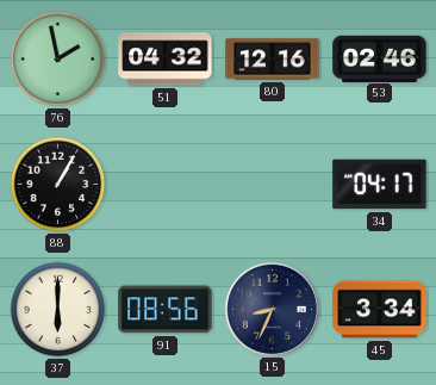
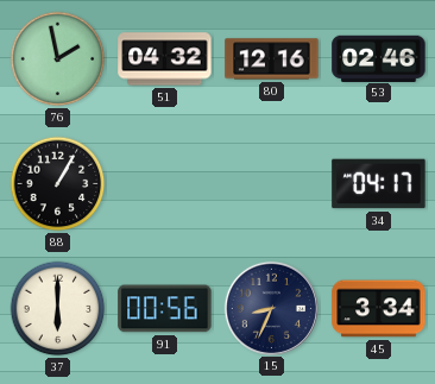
91: 08:56 -> 00:56
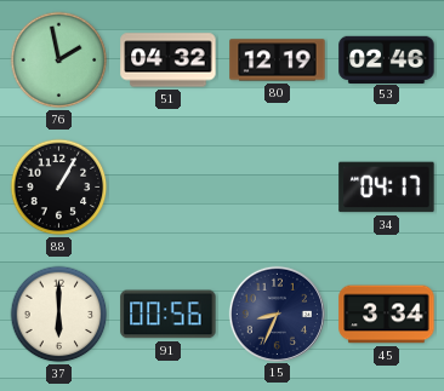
80: 12:16 -> 12:19
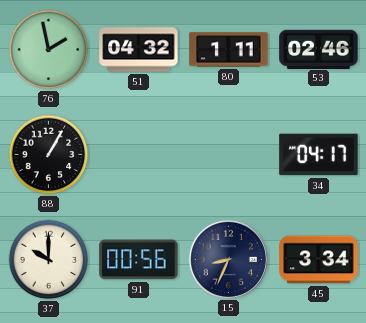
80: 12:19 -> 1:11
37: 6:00 -> 10:00
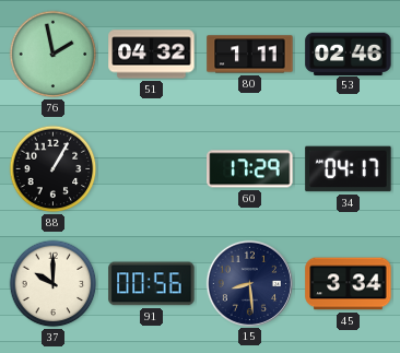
60: none -> 17:29
15: 8:34 -> 8:29
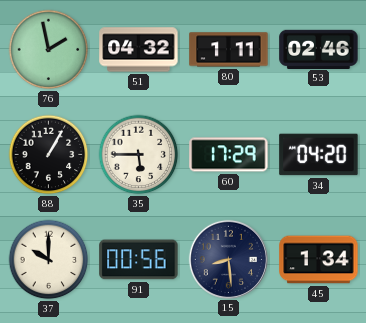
35: none -> 5:45
34: 04:17 -> 04:20
45: 3:34 -> 1:34
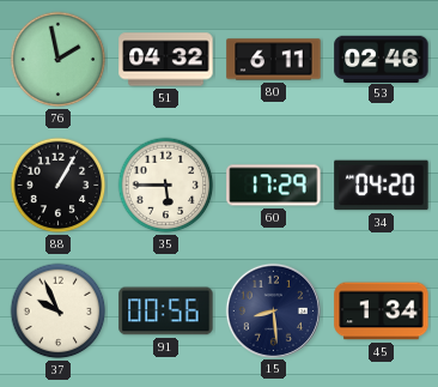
80: 1:11 -> 6:11
37: 10:00 -> 9:56
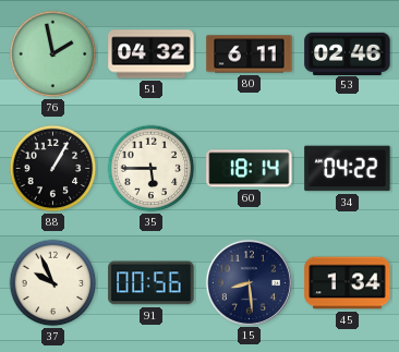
60: 17:29 -> 18:14
34: 04:20 -> 04:22
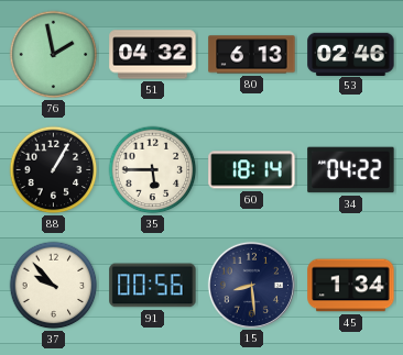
80: 6:11 -> 6:13
37: 9:56 -> 9:53
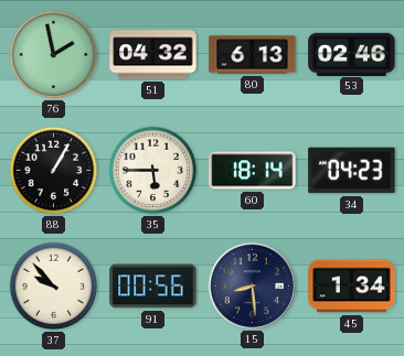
34: 04:22 -> 04:23
